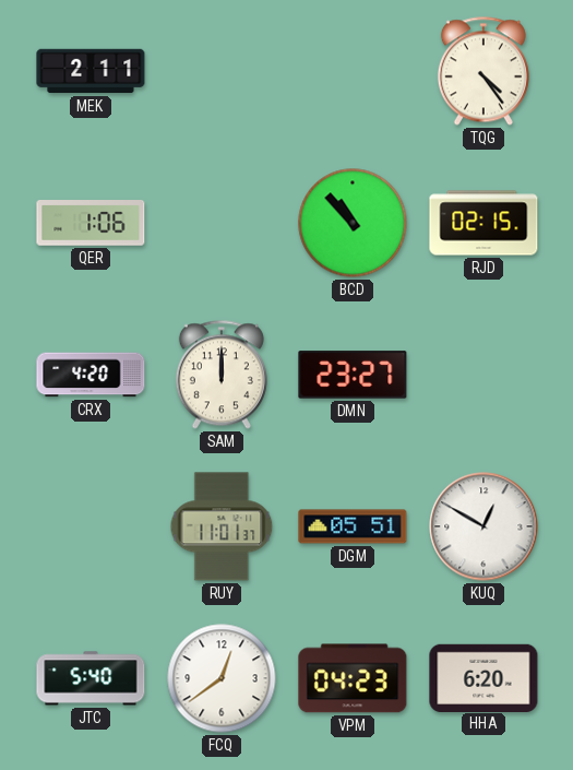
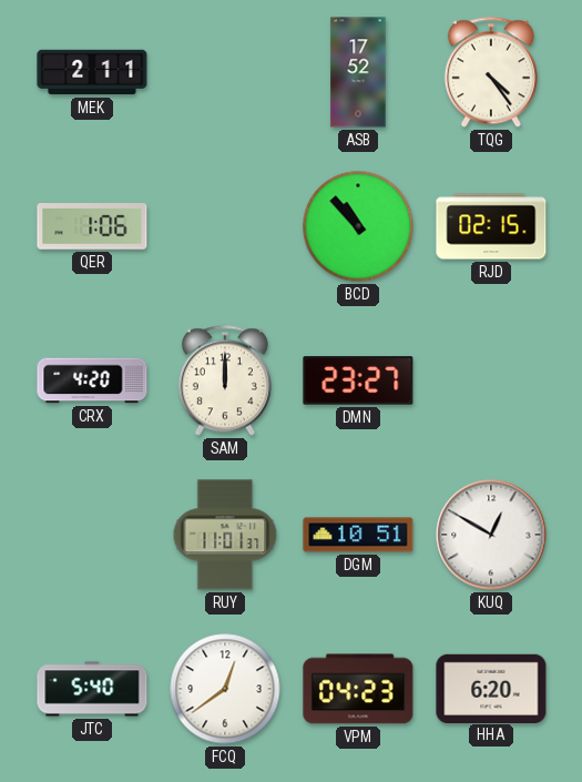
ASB: none -> 17:52
DGM: 05:51 -> 10:51
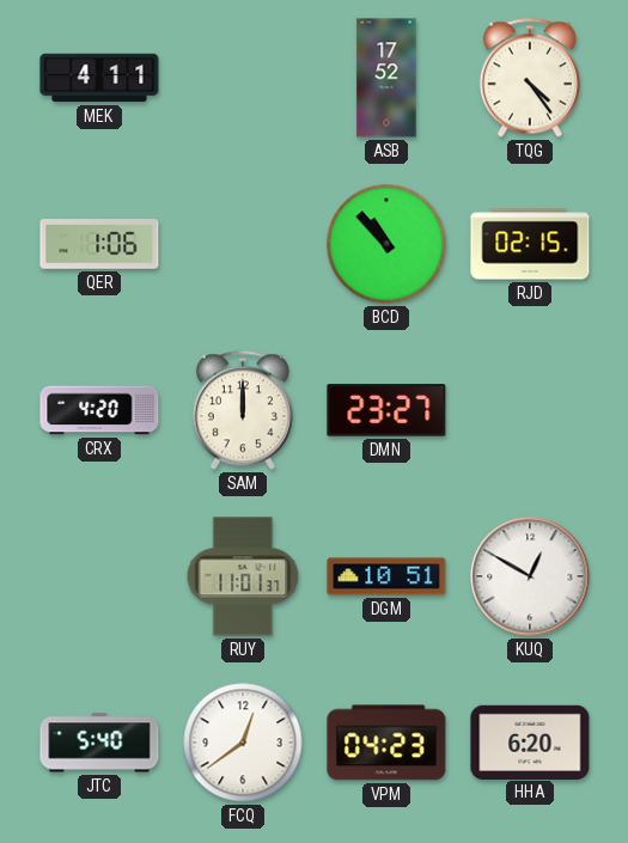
MEK: 2:11 -> 4:11
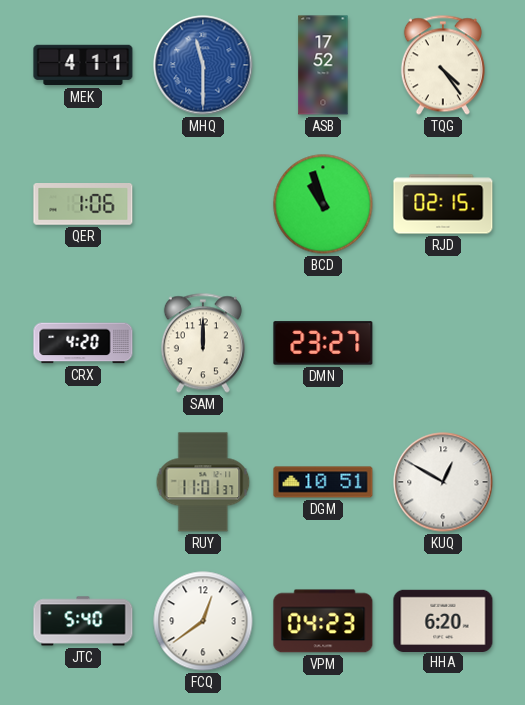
MHQ: none -> 11:30
BCD: 10:53 -> 10:57
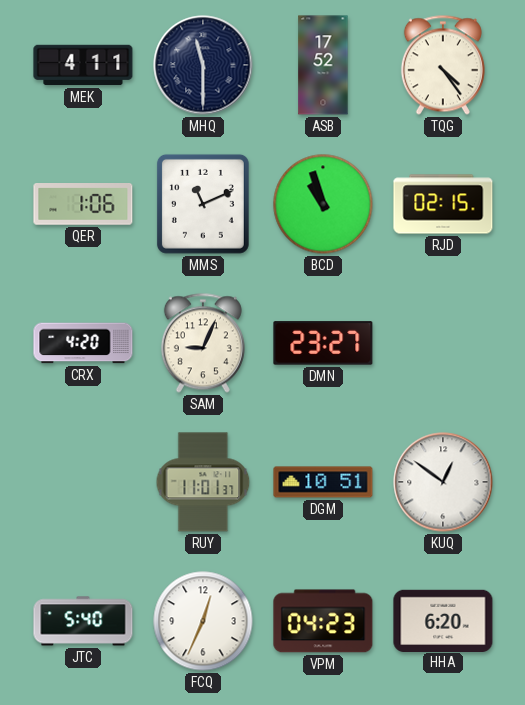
MHQ dial: blue -> navy
MMS: none -> 11:11
SAM: 12:00 -> 9:04
KUQ: 12:50 -> 12:51
FCQ: 12:39 -> 12:34
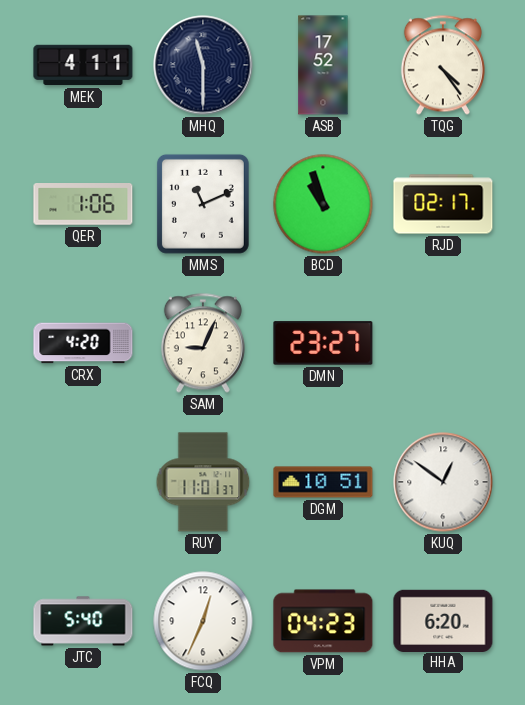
RJD: 02:15 -> 02:17
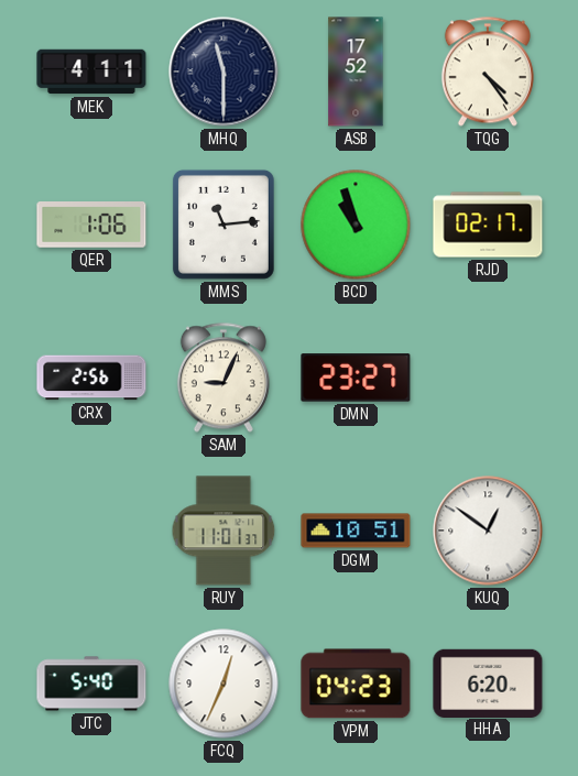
MMS: 11:11 -> 11:14
CRX: 4:20 -> 2:56
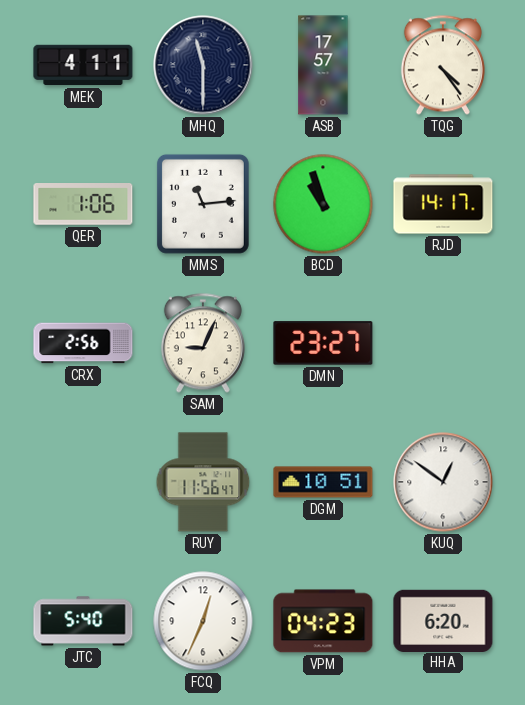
ASB: 17:52 -> 17:57
RJD: 02:17 -> 14:17
RUY: 11:01 -> 11:56
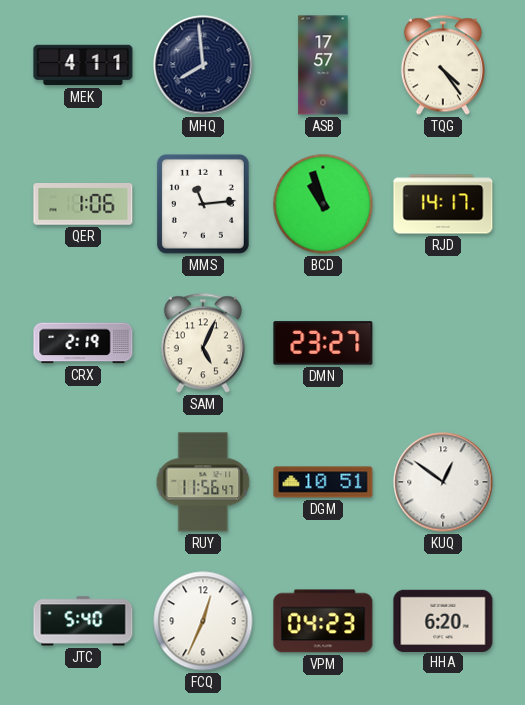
MHQ: 11:30 -> 7:59
CRX: 2:56 -> 2:19
SAM: 9:04 -> 5:04
